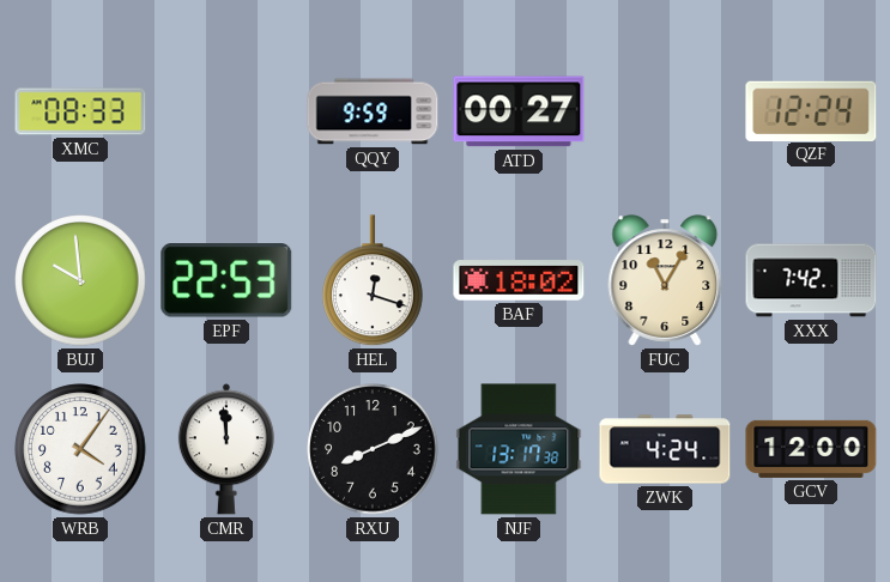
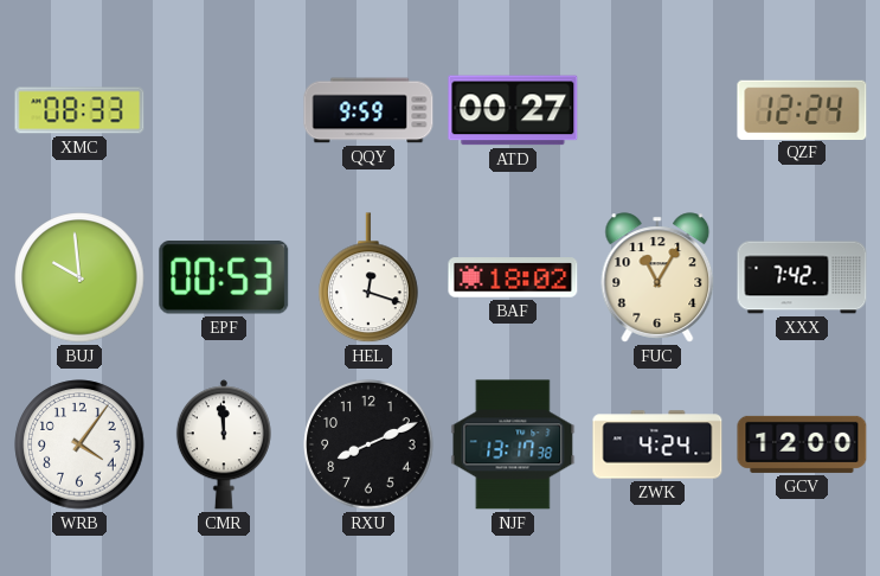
EPF: 22:53 -> 00:53
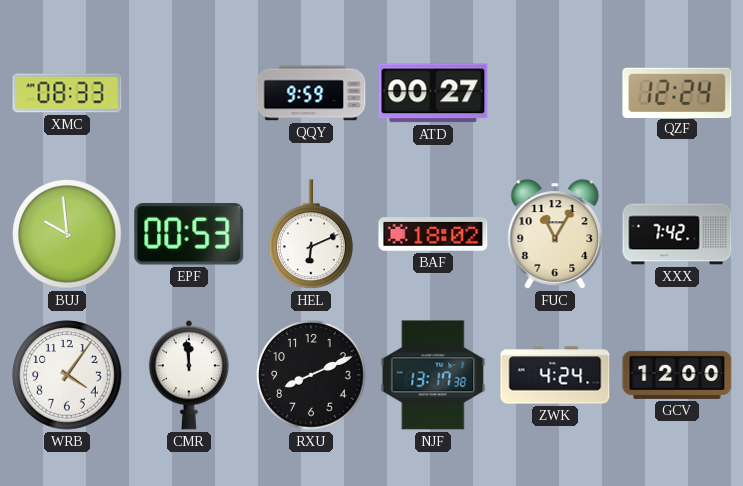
HEL: 12:18 -> 6:11
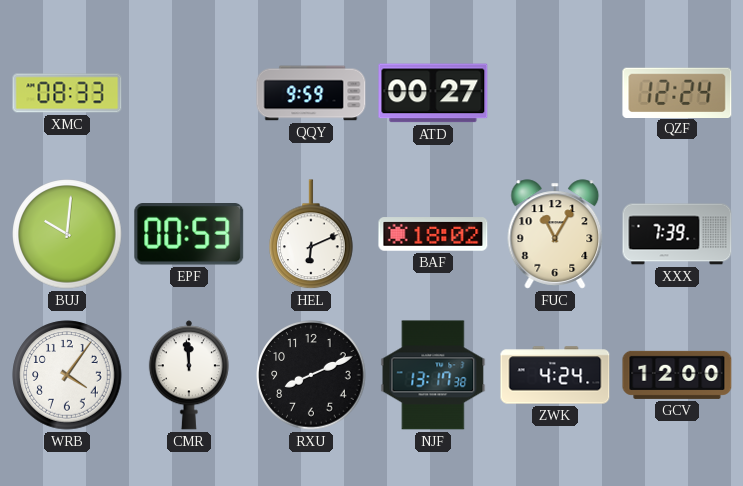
BUJ: 9:59 -> 10:01
XXX: 7:42 -> 7:39
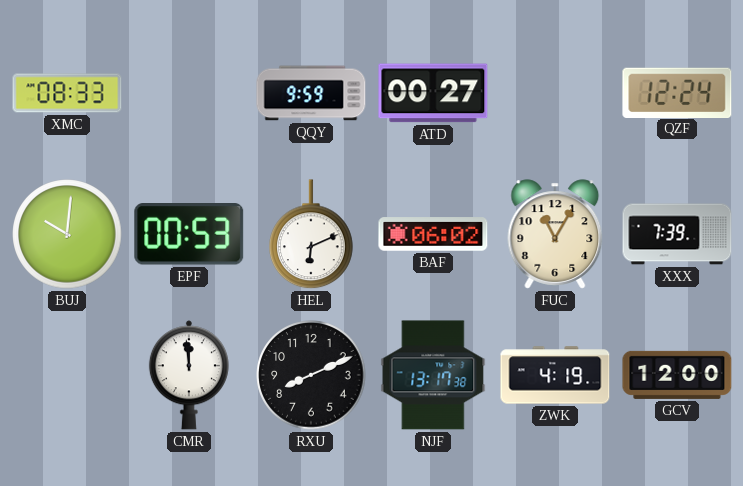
BAF: 18:02 -> 06:02
WRB: 4:06 -> none
ZWK: 4:24 -> 4:19
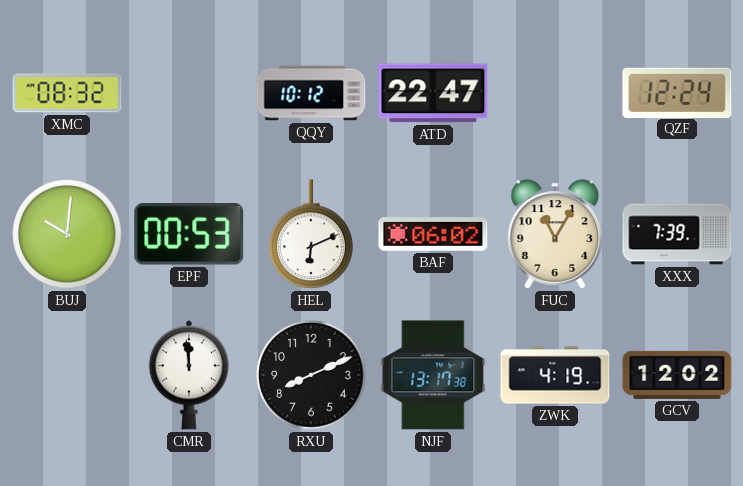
XMC: 08:33 -> 08:32
QQY: 9:59 -> 10:12
ATD: 00:27 -> 22:47
GCV: 12:00 -> 12:02
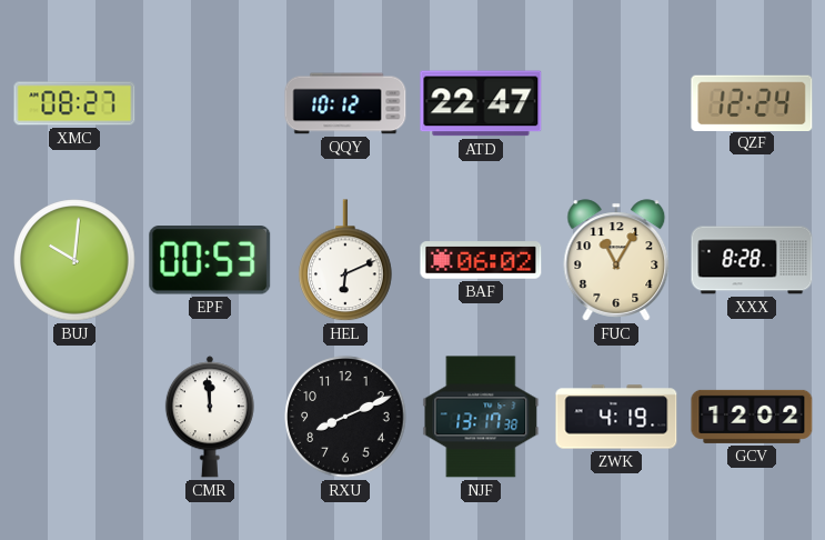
XMC: 08:32 -> 08:27
XXX: 7:39 -> 8:28
